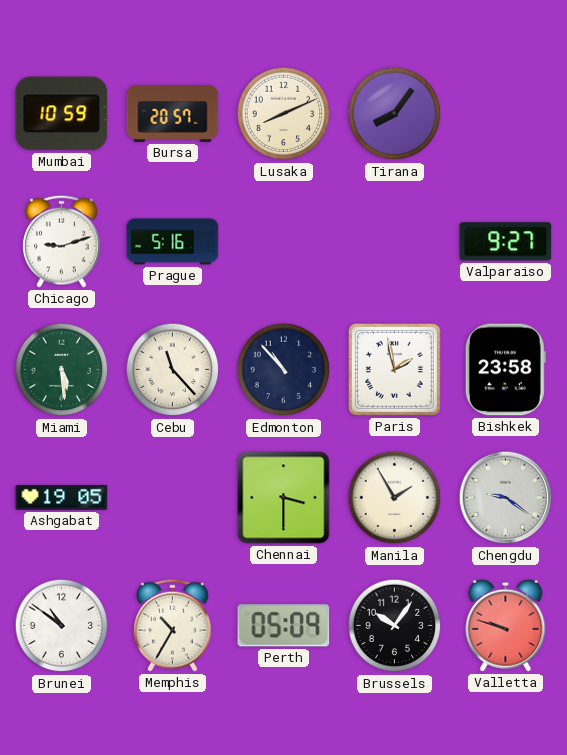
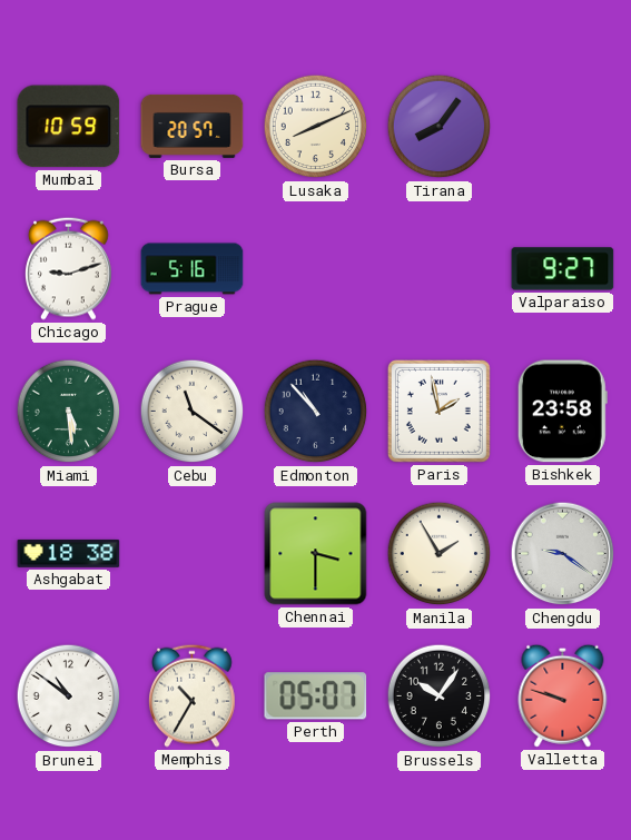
Cebu: 11:23 -> 11:21
Ashgabat: 19:05 -> 18:38
Perth: 05:09 -> 05:07
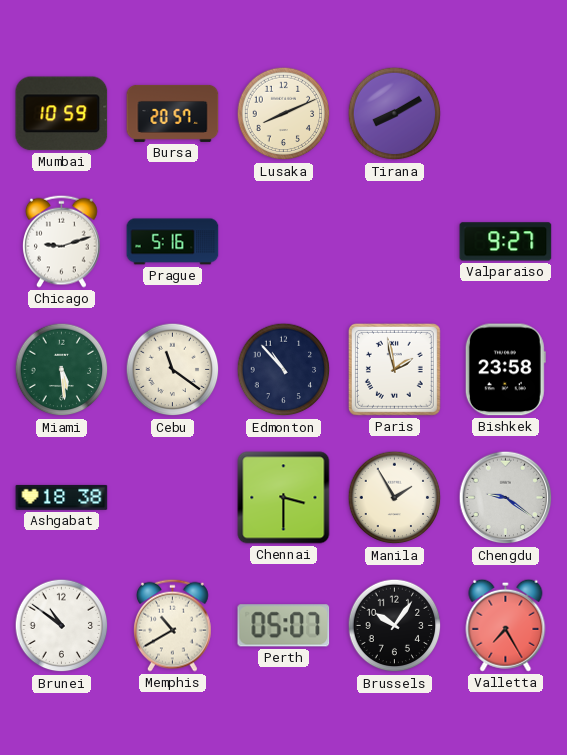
Tirana: 8:06 -> 8:10
Memphis: 10:35 -> 10:40
Valletta: 9:48 -> 7:25
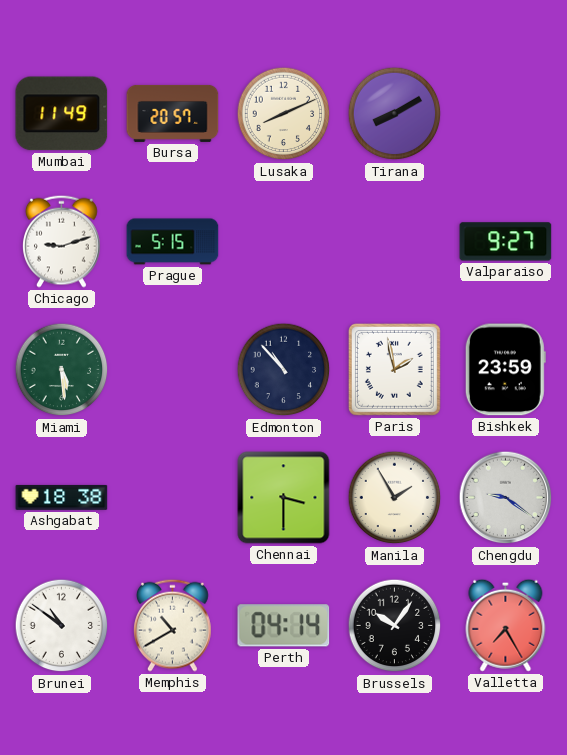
Mumbai: 10:59 -> 11:49
Prague: 5:16 -> 5:15
Cebu: 11:21 -> none
Bishkek: 23:58 -> 23:59
Perth: 05:07 -> 04:14
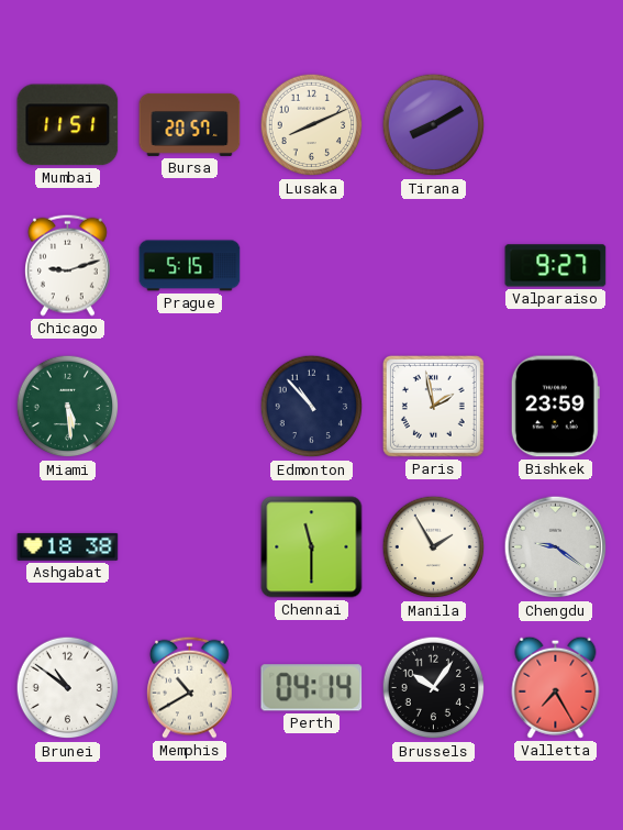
Mumbai: 11:49 -> 11:51
Chennai: 3:30 -> 11:30
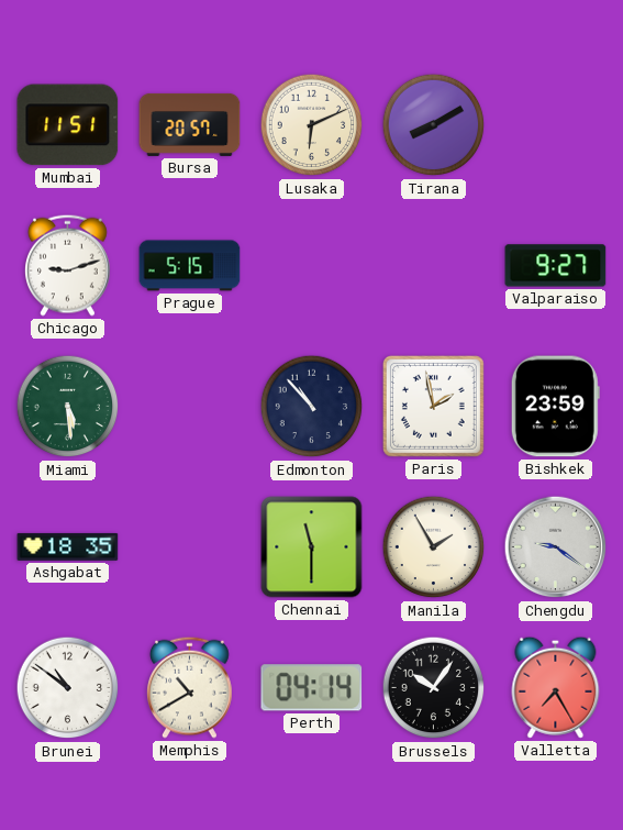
Lusaka: 8:11 -> 6:11
Ashgabat: 18:38 -> 18:35
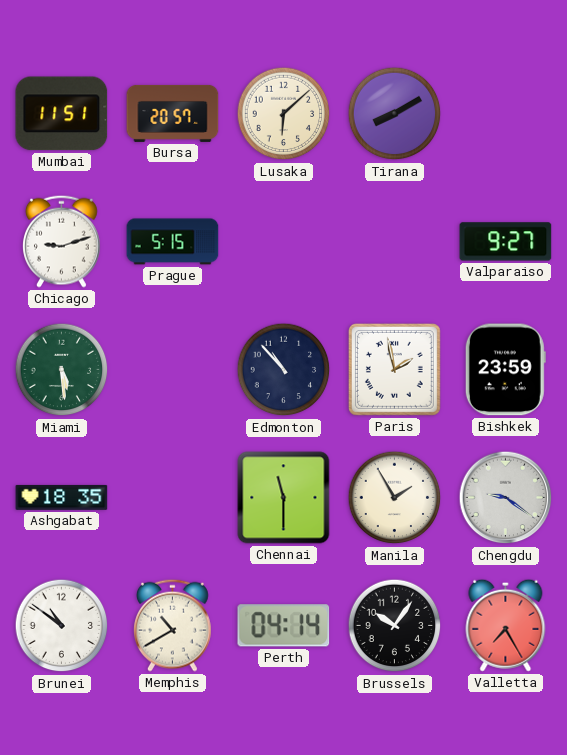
Lusaka: 6:11 -> 6:08
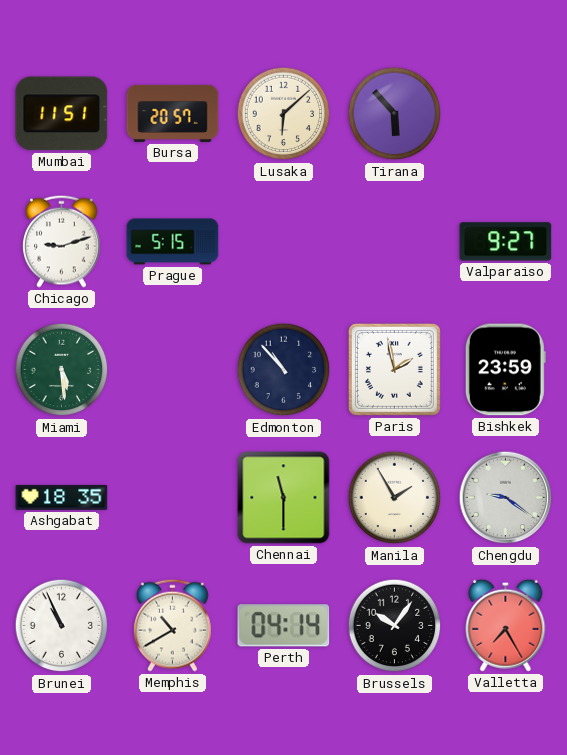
Tirana: 8:10 -> 5:53
Brunei: 10:51 -> 10:56
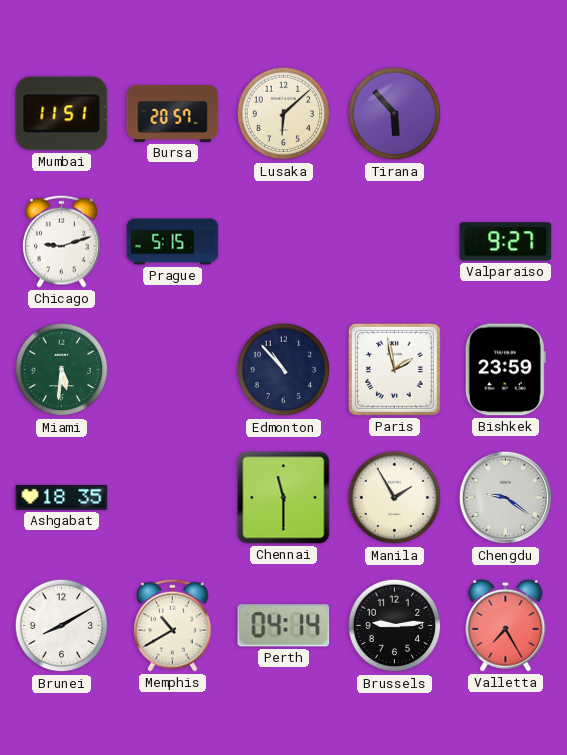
Miami: 5:29 -> 5:31
Brunei: 10:56 -> 8:10
Brussels: 10:06 -> 9:14
